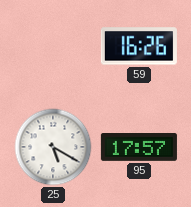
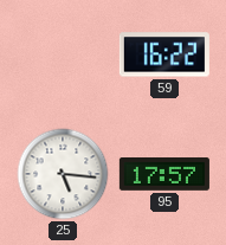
59: 16:26 -> 16:22
25: 5:20 -> 5:16
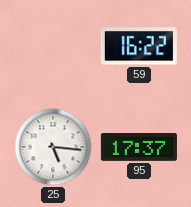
95: 17:57 -> 17:37
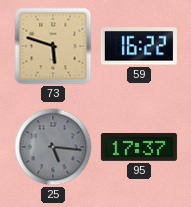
73: none -> 5:48
25 dial: white -> grey
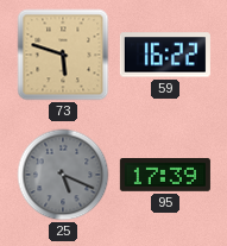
25: 5:16 -> 5:19
95: 17:37 -> 17:39
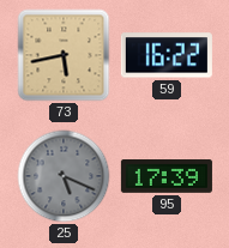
73: 5:48 -> 5:43
